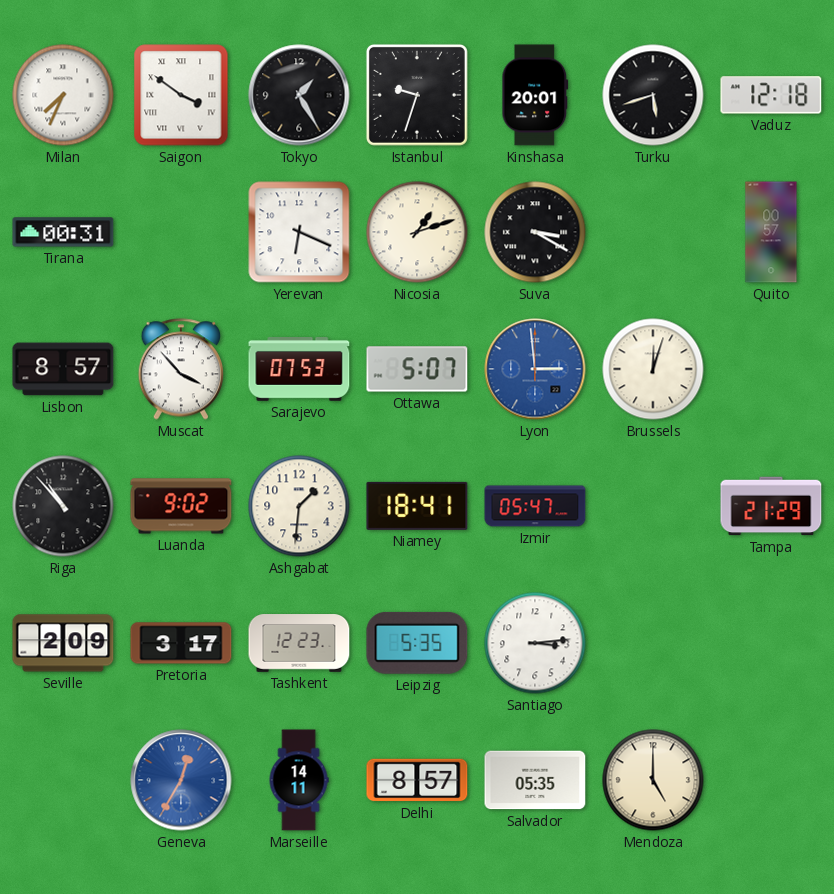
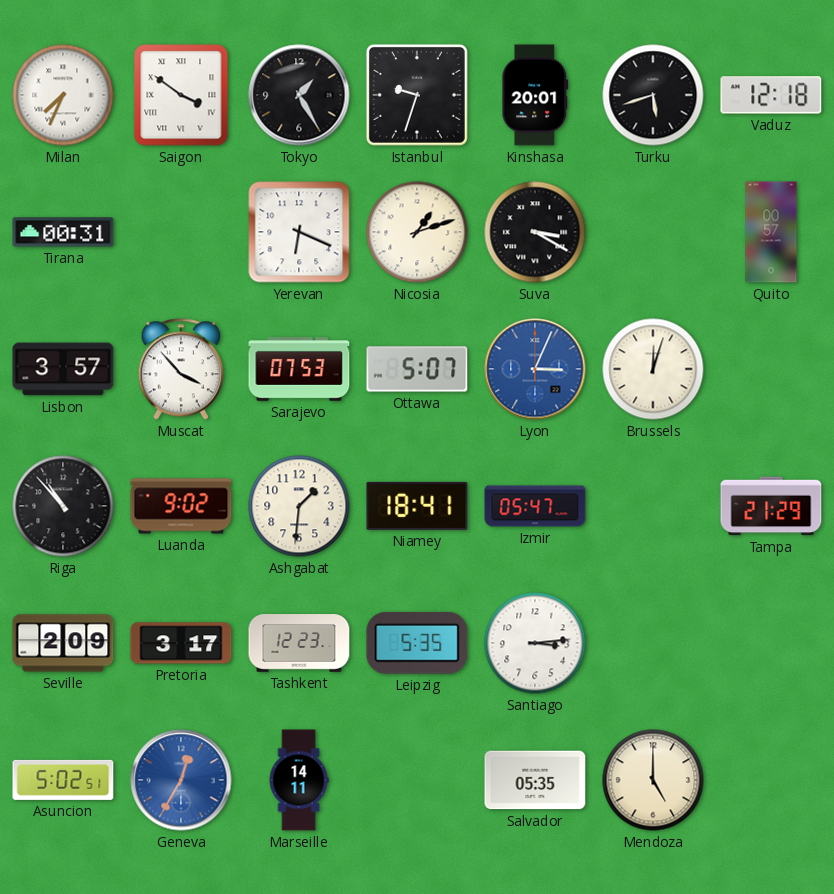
Lisbon: 8:57 -> 3:57
Lyon: 2:59 -> 3:04
Asuncion: none -> 5:02
Delhi: 8:57 -> none
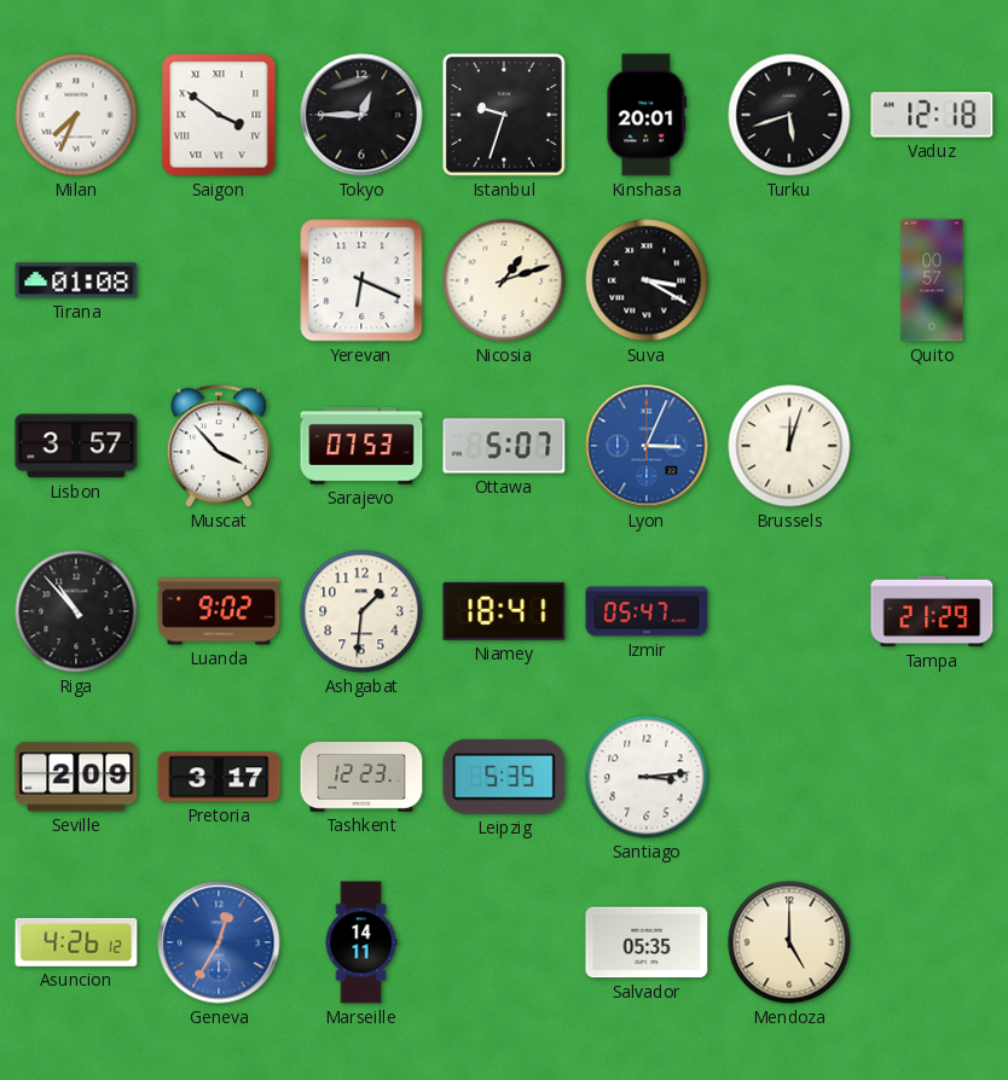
Tokyo: 1:25 -> 12:45
Tirana: 00:31 -> 01:08
Asuncion: 5:02 -> 4:26
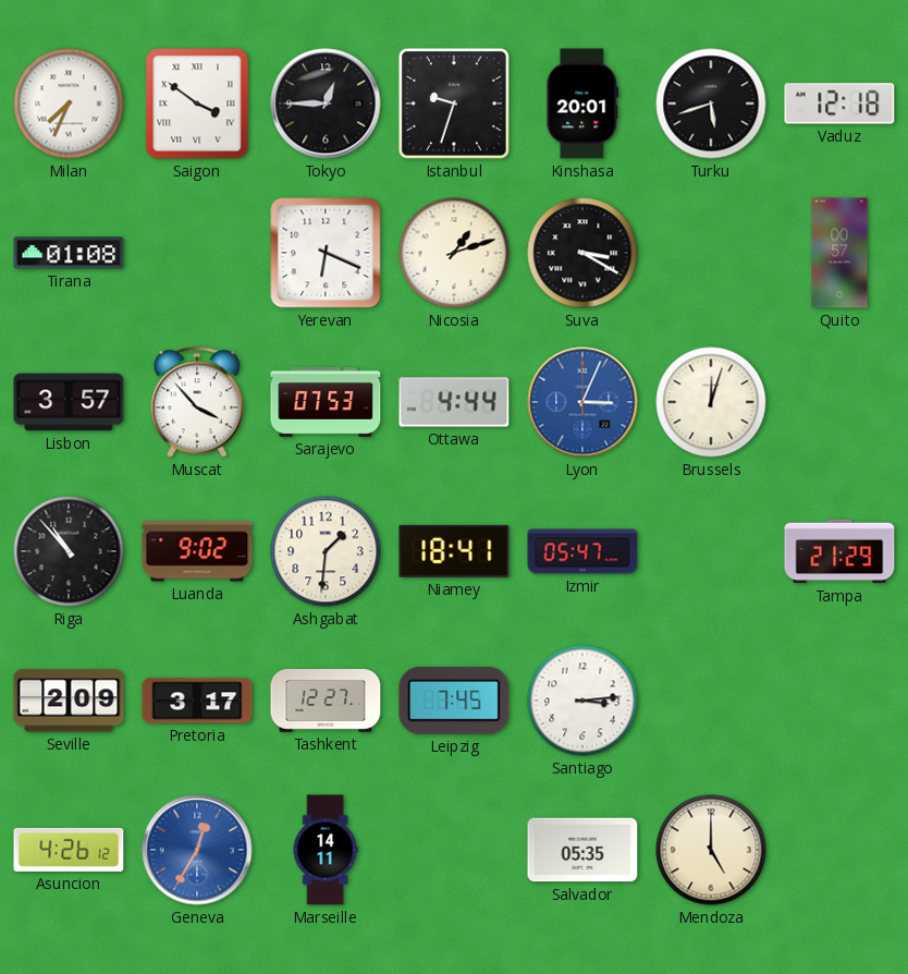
Ottawa: 5:07 -> 4:44
Tashkent: 12:23 -> 12:27
Leipzig: 5:35 -> 7:45
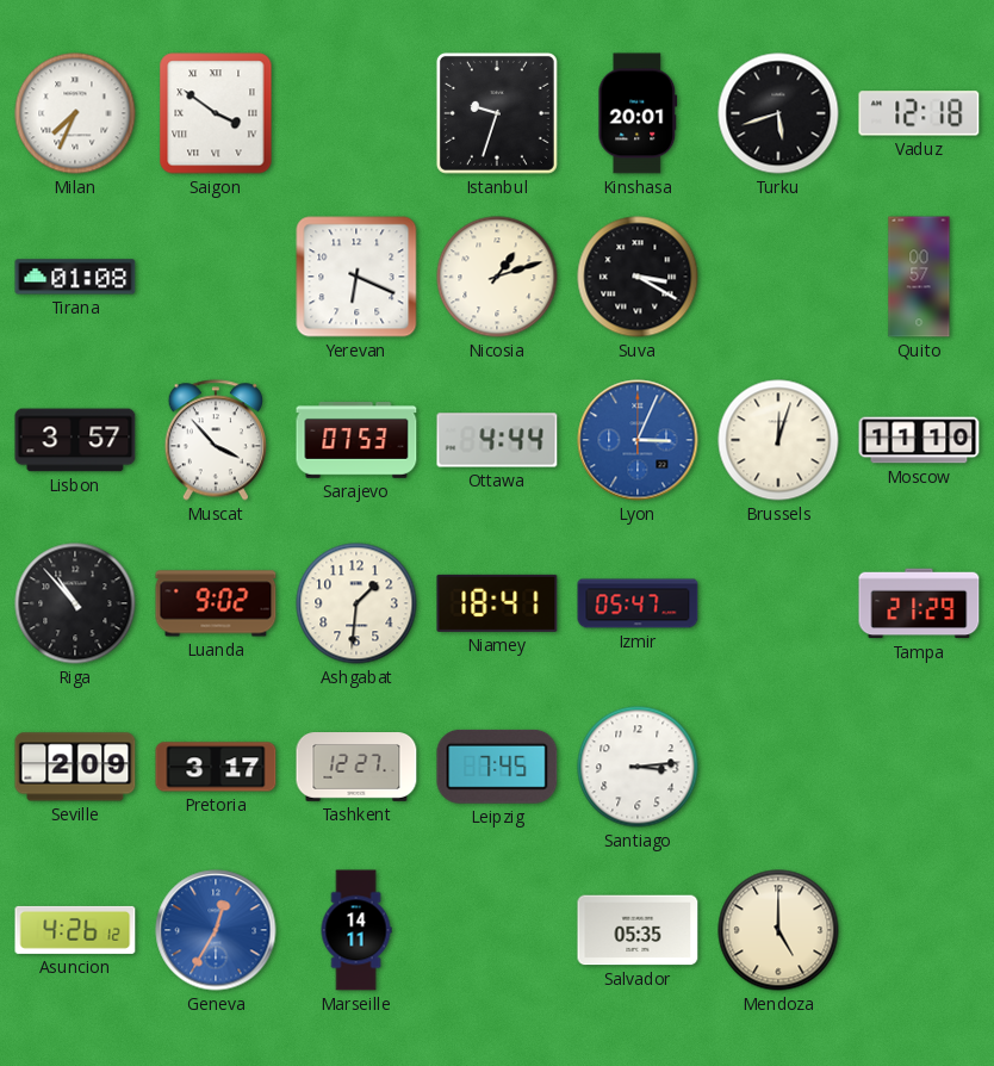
Tokyo: 12:45 -> none
Moscow: none -> 11:10
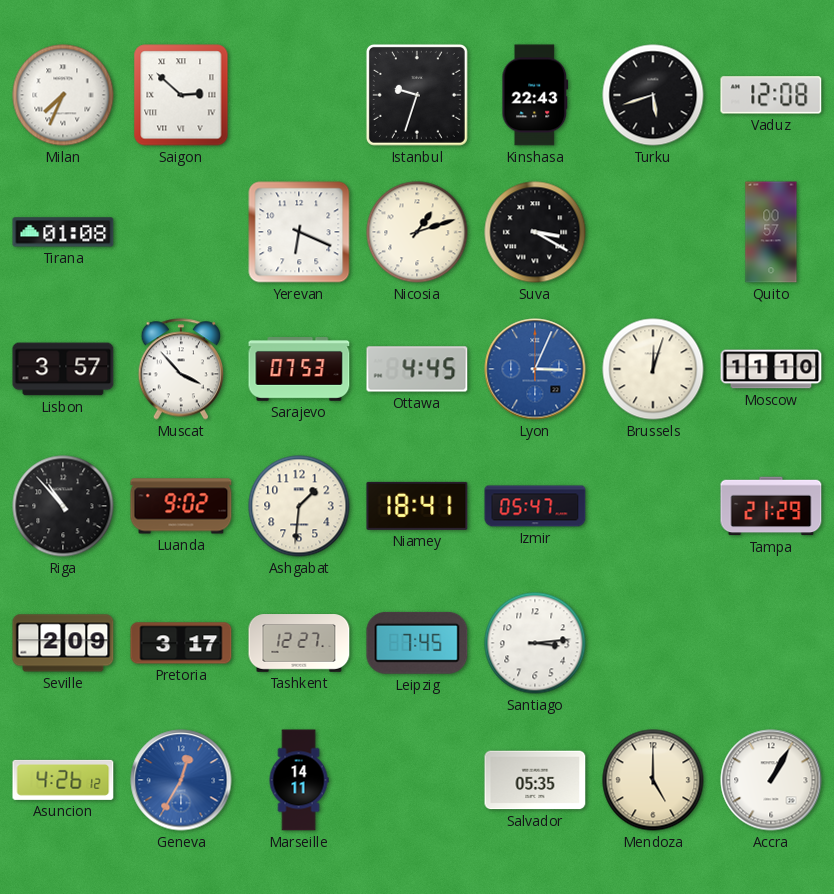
Saigon: 3:51 -> 2:52
Kinshasa: 20:01 -> 22:43
Vaduz: 12:18 -> 12:08
Ottawa: 4:44 -> 4:45
Accra: none -> 1:05
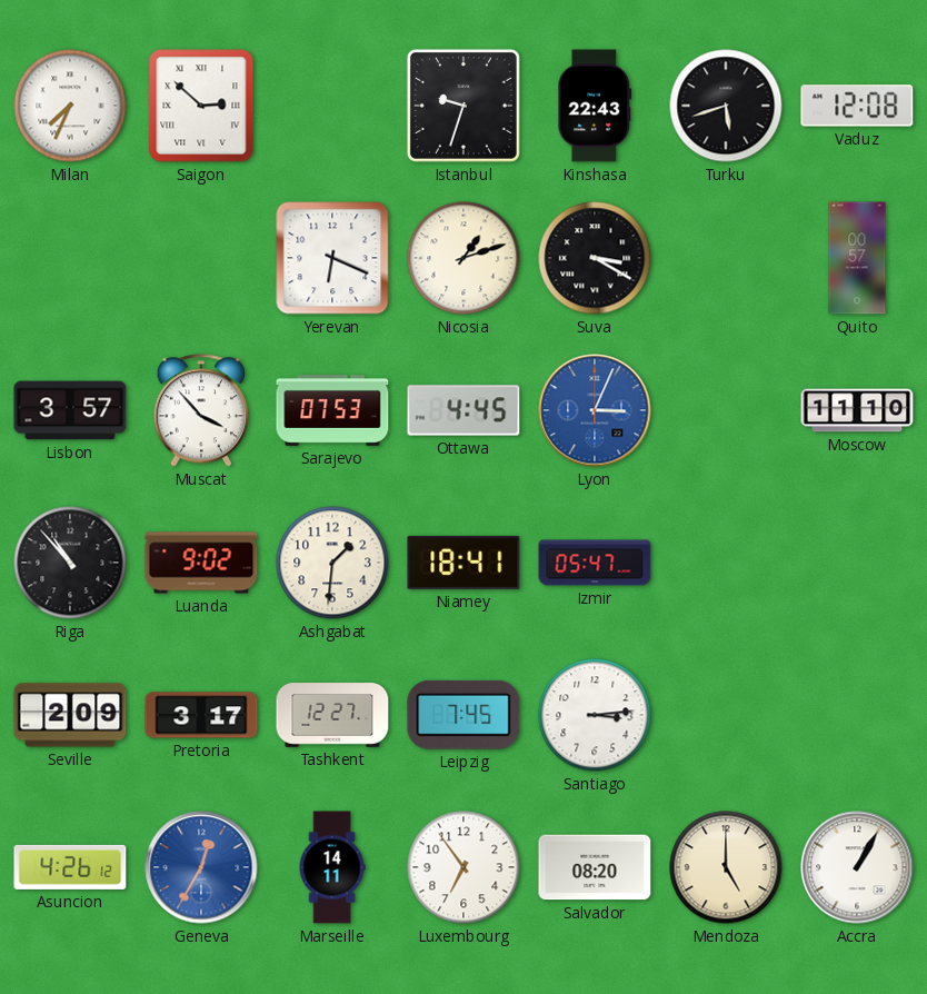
Tirana: 01:08 -> none
Brussels: 12:03 -> none
Tampa: 21:29 -> none
Luxembourg: none -> 6:54
Salvador: 05:35 -> 08:20
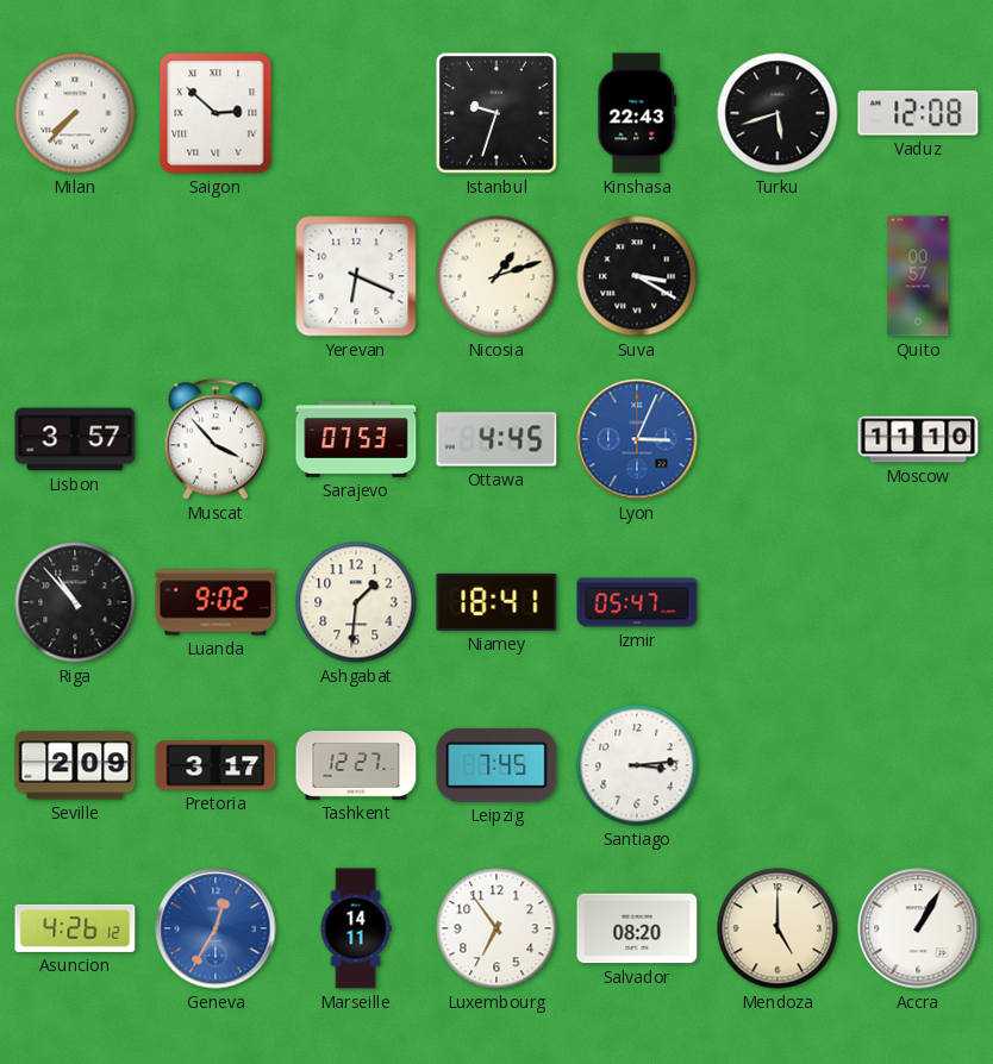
Milan: 7:34 -> 7:37
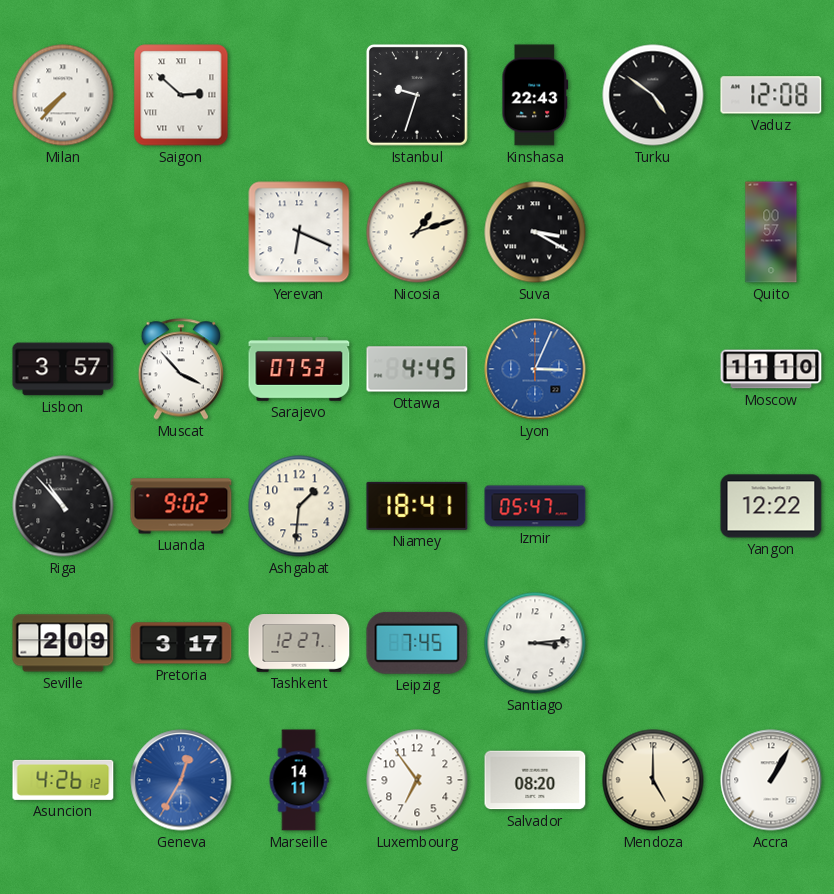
Turku: 5:42 -> 4:51
Yangon: none -> 12:22
